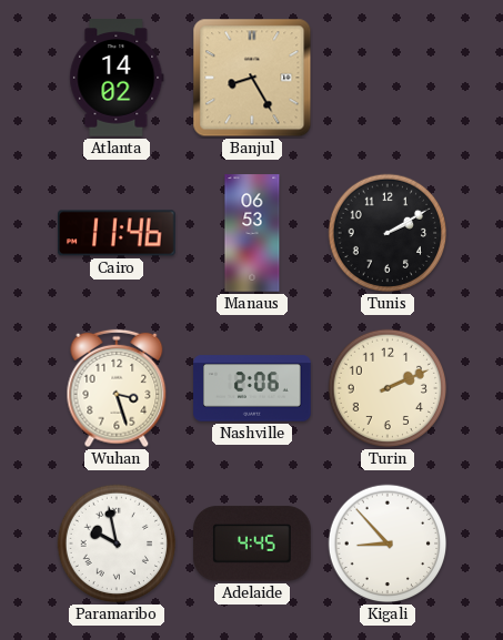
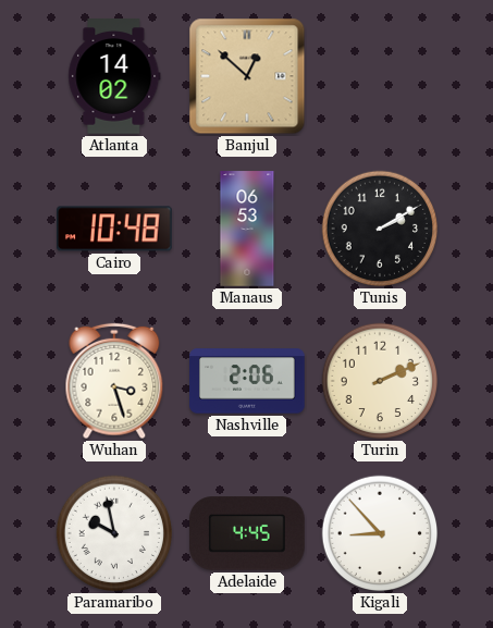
Banjul: 8:25 -> 12:52
Cairo: 11:46 -> 10:48
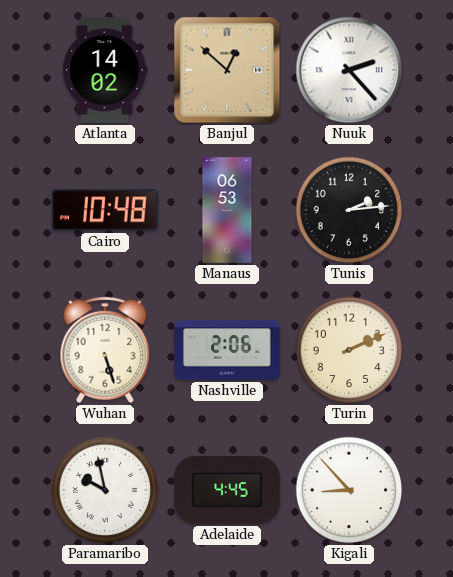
Nuuk: none -> 2:23
Tunis: 2:10 -> 2:14
Wuhan: 3:27 -> 5:27
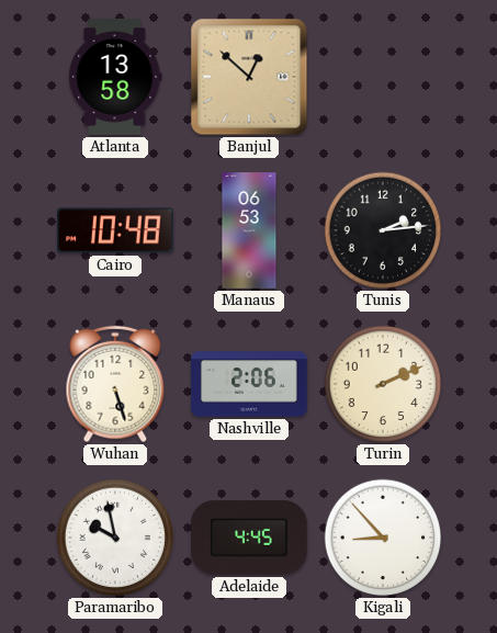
Atlanta: 14:02 -> 13:58
Nuuk: 2:23 -> none
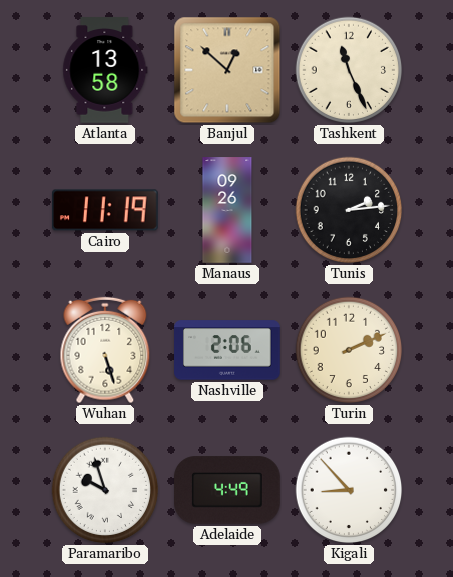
Tashkent: none -> 11:26
Cairo: 10:48 -> 11:19
Manaus: 06:53 -> 09:26
Paramaribo: 9:58 -> 9:57
Adelaide: 4:45 -> 4:49
